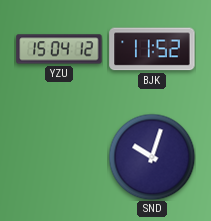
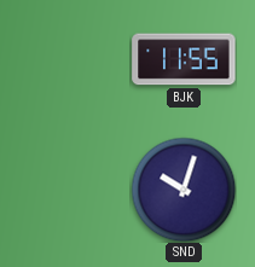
YZU: 15:04 -> none
BJK: 11:52 -> 11:55
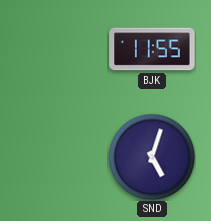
SND: 10:03 -> 5:03
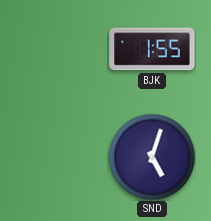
BJK: 11:55 -> 1:55
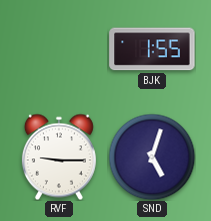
RVF: none -> 9:15
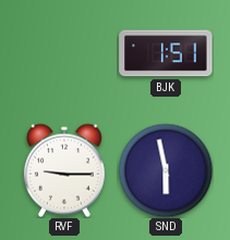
BJK: 1:55 -> 1:51
SND: 5:03 -> 5:58
